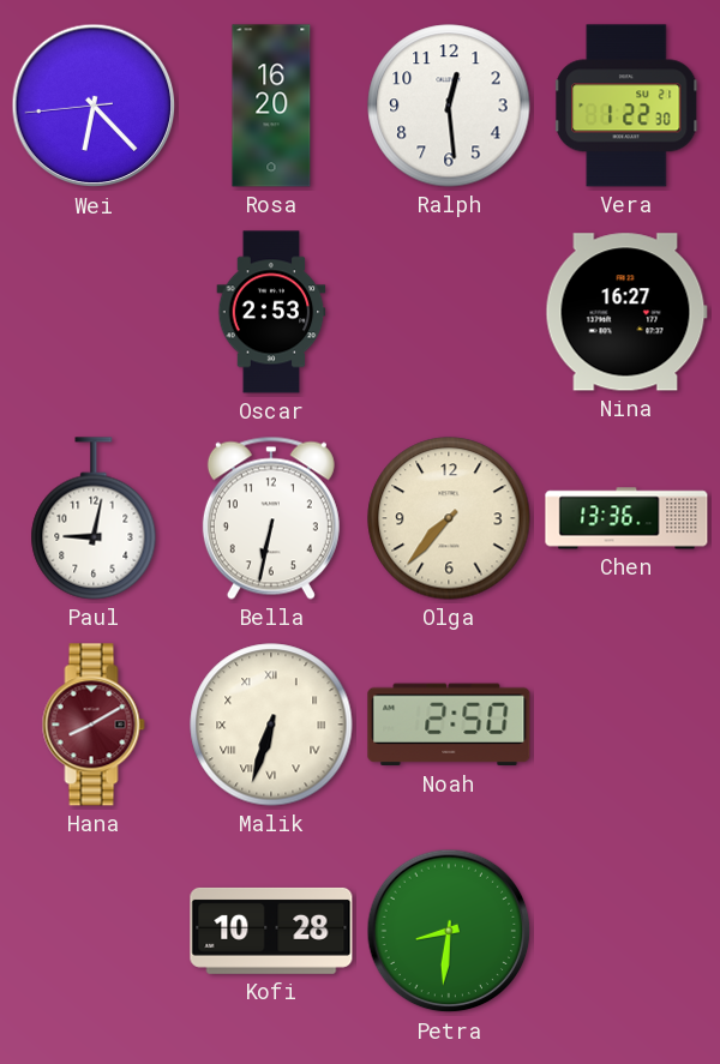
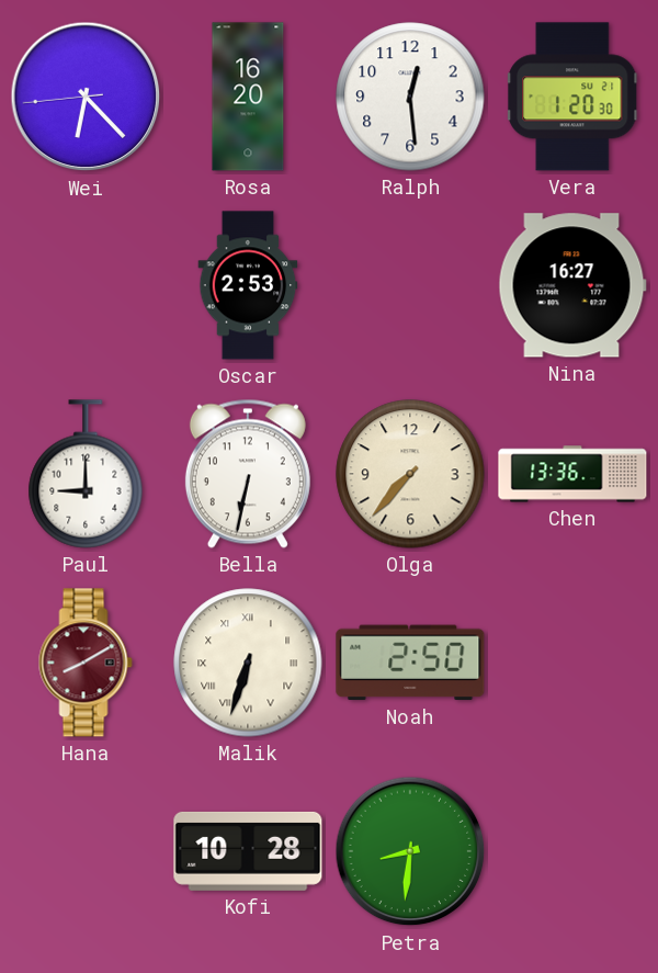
Vera: 1:22 -> 1:20
Paul: 9:02 -> 9:00
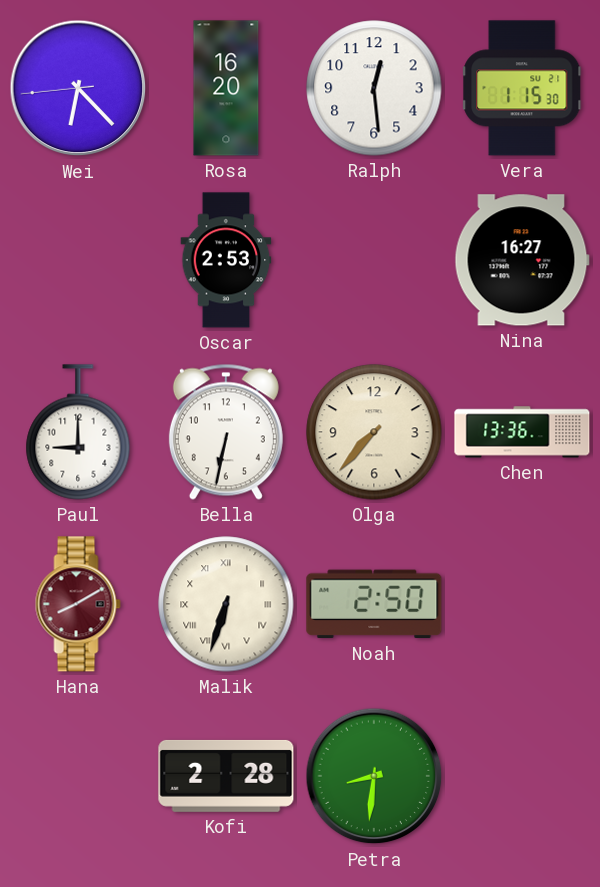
Vera: 1:20 -> 1:15
Kofi: 10:28 -> 2:28
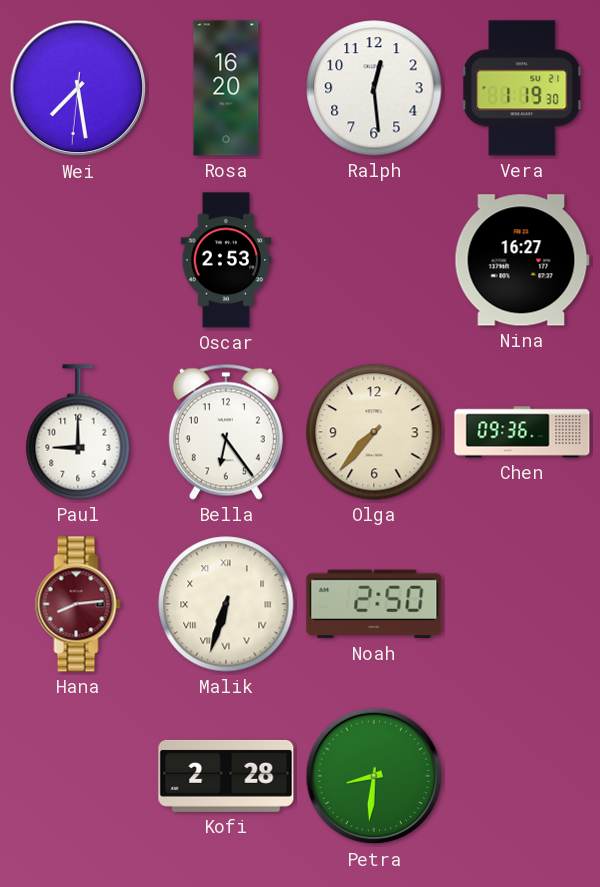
Wei: 6:22 -> 7:28
Vera: 1:15 -> 1:19
Bella: 6:32 -> 6:24
Chen: 13:36 -> 09:36
Hana: 8:10 -> 8:14
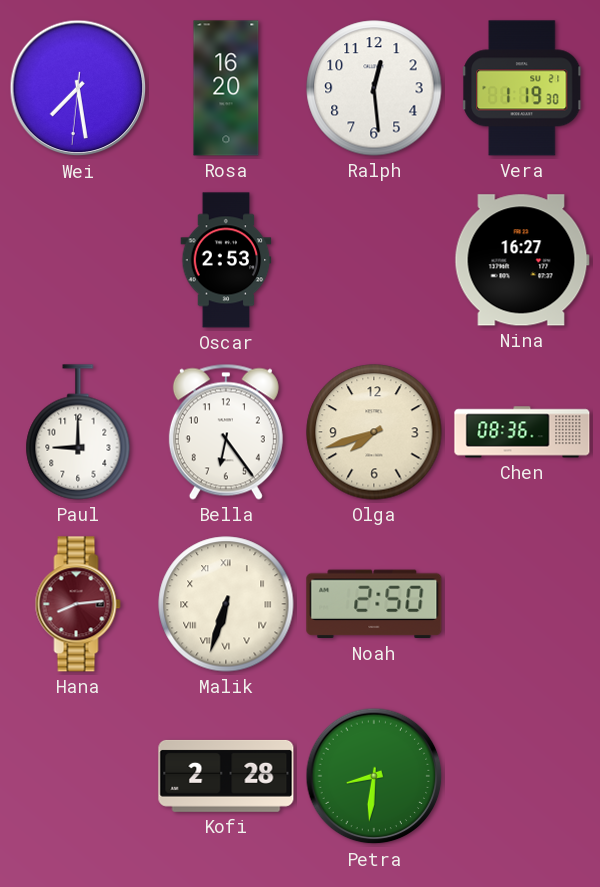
Olga: 7:37 -> 7:42
Chen: 09:36 -> 08:36
